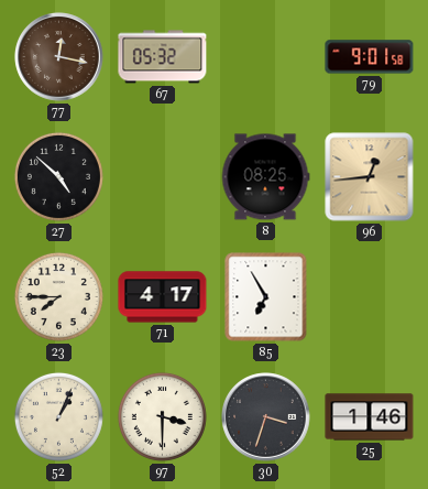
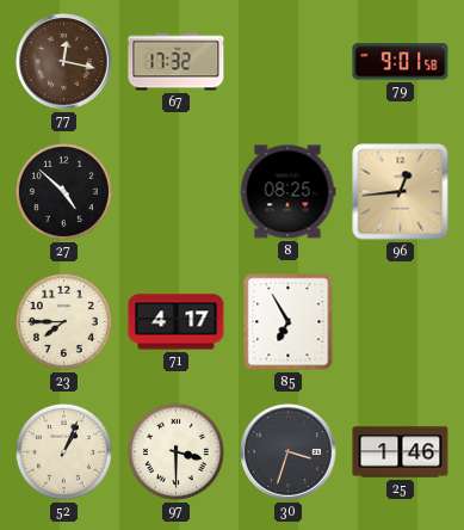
67: 05:32 -> 17:32
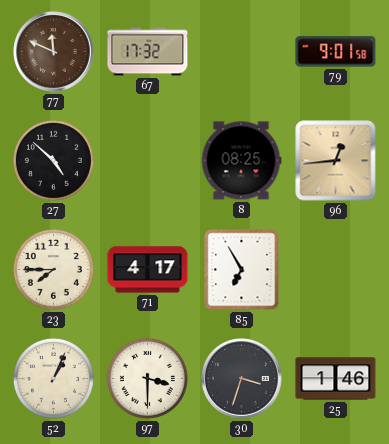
77: 12:17 -> 11:49
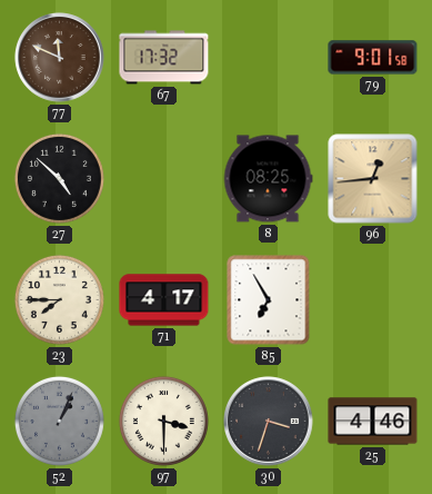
52 dial: cream -> grey
25: 1:46 -> 4:46
